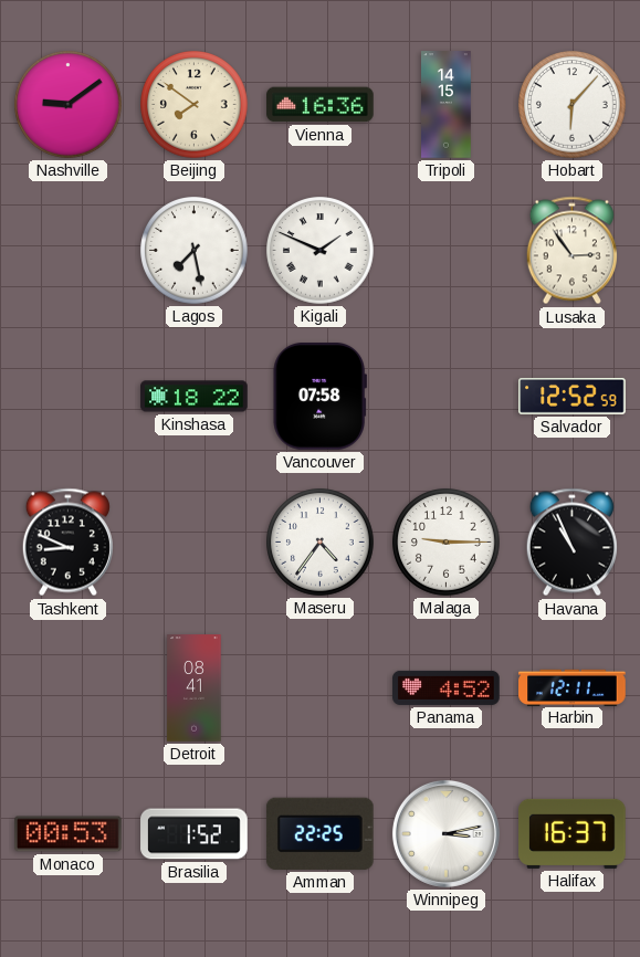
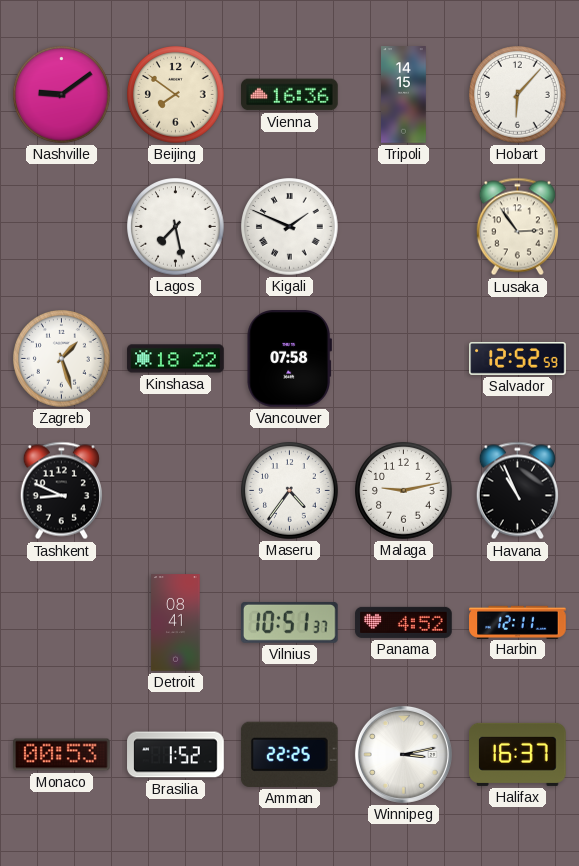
Zagreb: none -> 1:27
Malaga: 9:15 -> 9:13
Vilnius: none -> 10:51
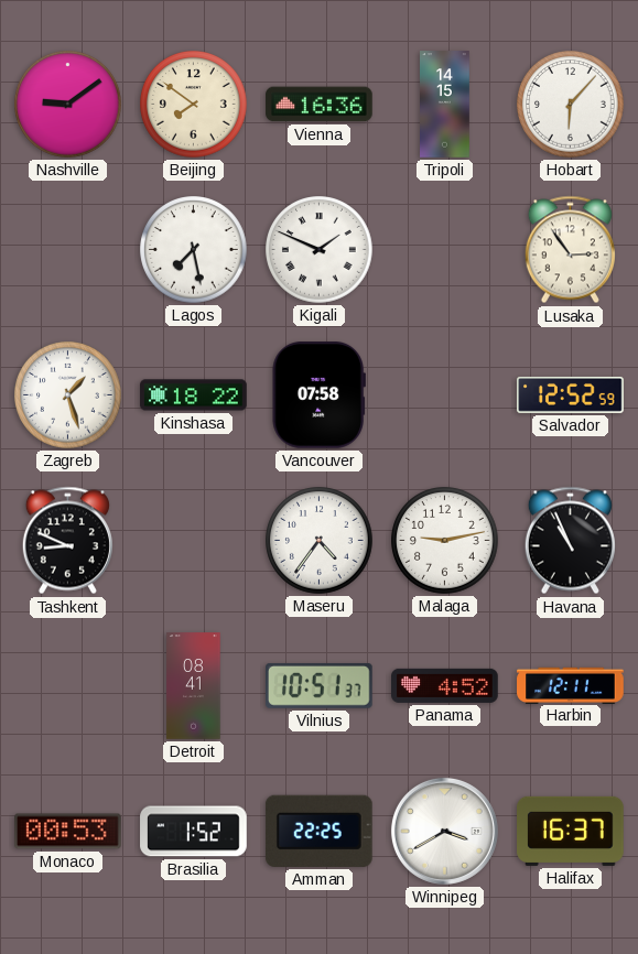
Winnipeg: 3:13 -> 3:40
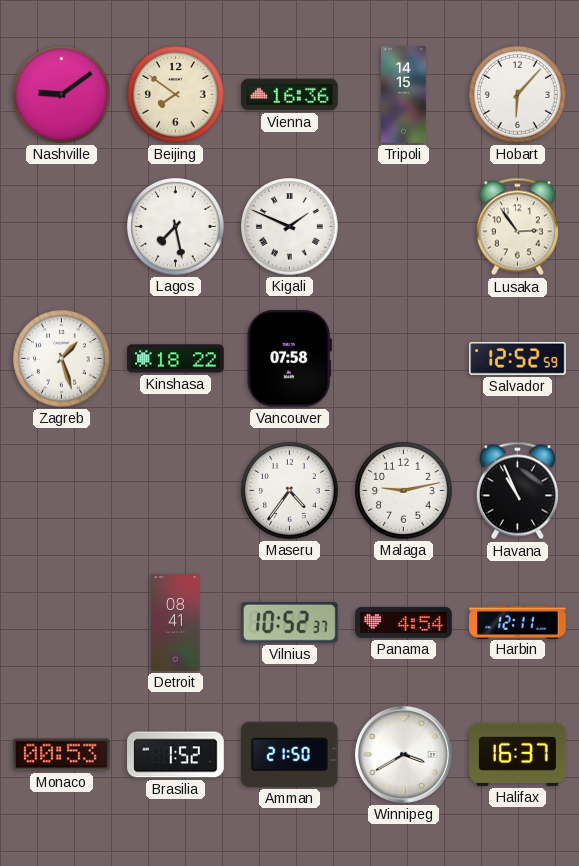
Tashkent: 8:49 -> none
Vilnius: 10:51 -> 10:52
Panama: 4:52 -> 4:54
Amman: 22:25 -> 21:50
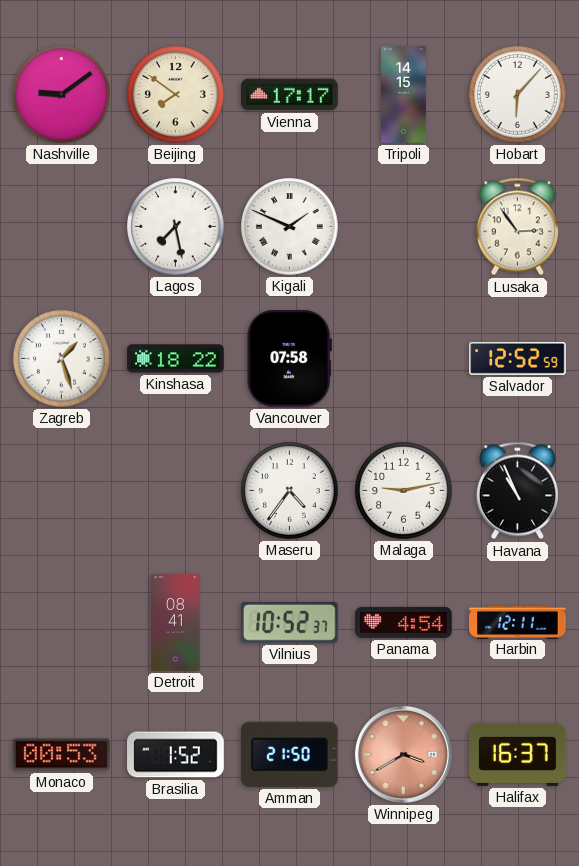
Vienna: 16:36 -> 17:17
Winnipeg dial: white -> salmon
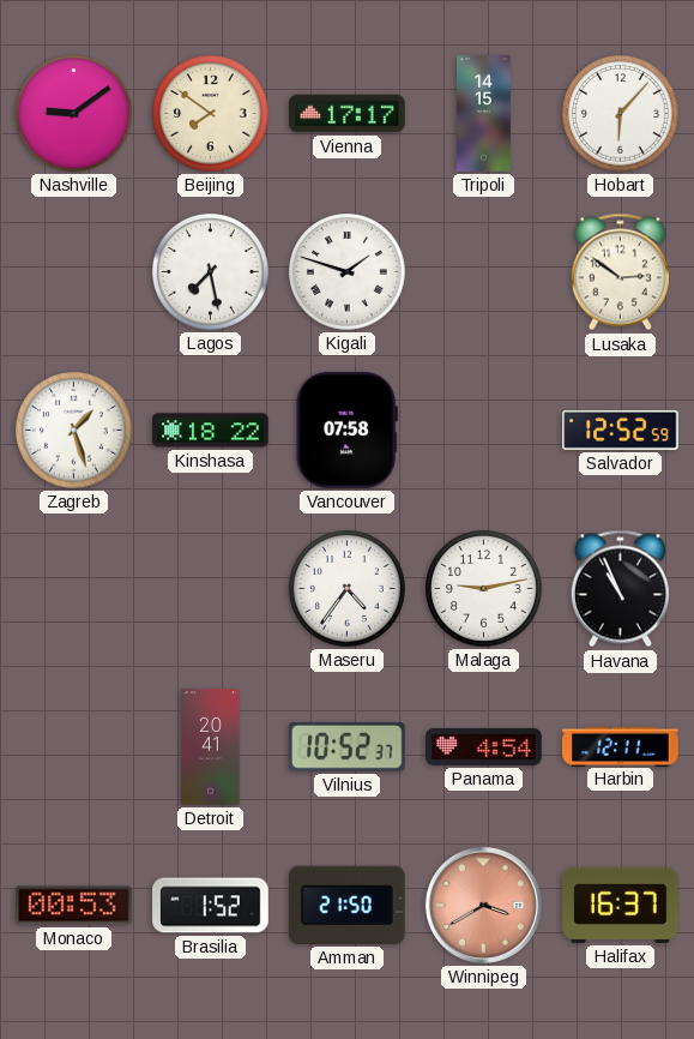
Kigali: 1:49 -> 1:48
Lusaka: 2:54 -> 2:51
Detroit: 08:41 -> 20:41
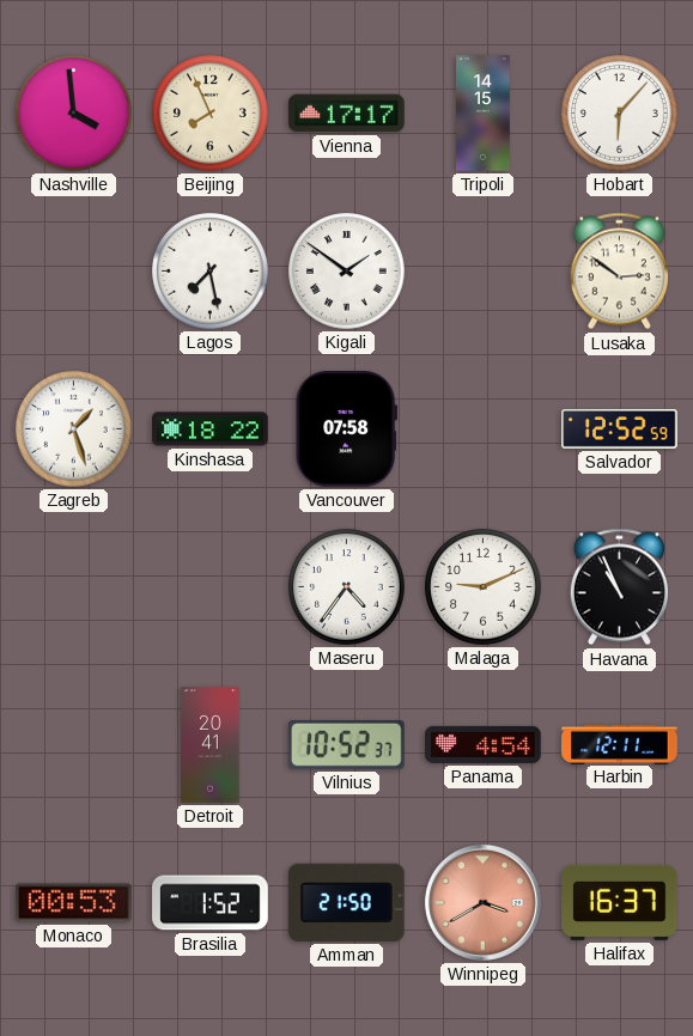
Nashville: 9:09 -> 3:59
Beijing: 7:51 -> 7:56
Kigali: 1:48 -> 1:51
Malaga: 9:13 -> 9:11
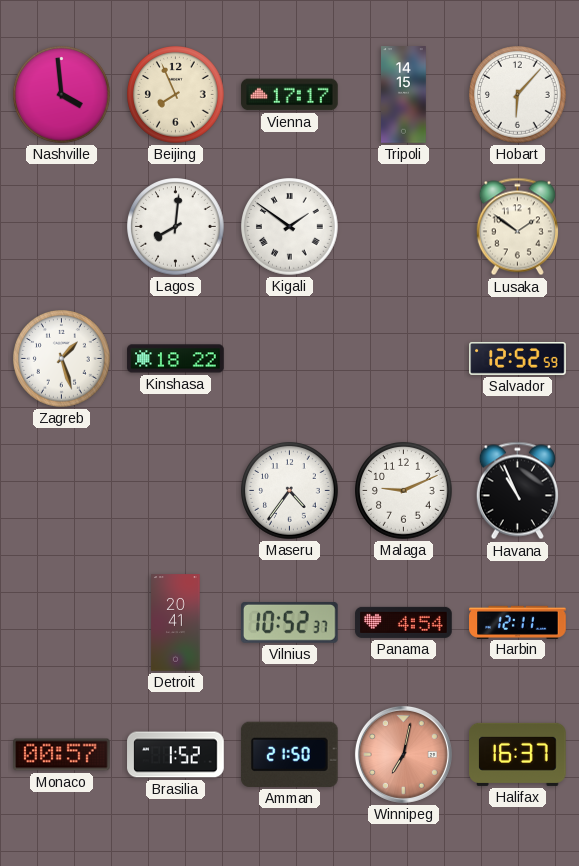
Lagos: 7:28 -> 8:01
Lusaka: 2:51 -> 1:51
Vancouver: 07:58 -> none
Monaco: 00:53 -> 00:57
Winnipeg: 3:40 -> 7:02
